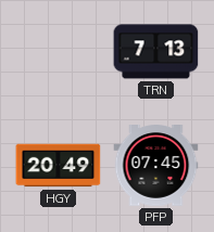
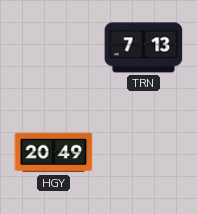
PFP: 07:45 -> none
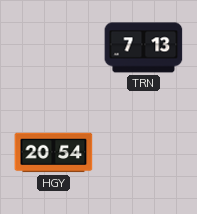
HGY: 20:49 -> 20:54
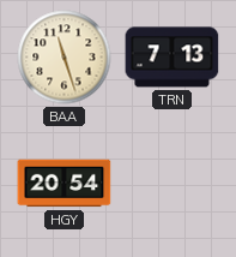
BAA: none -> 11:27
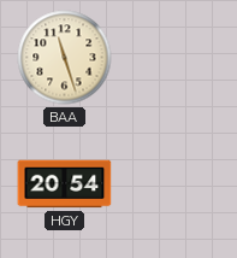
TRN: 7:13 -> none
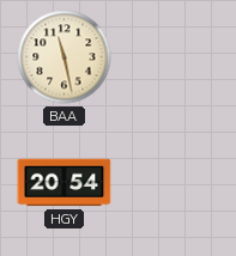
BAA: 11:27 -> 11:28
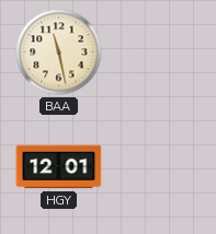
HGY: 20:54 -> 12:01
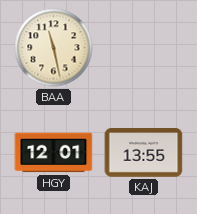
KAJ: none -> 13:55
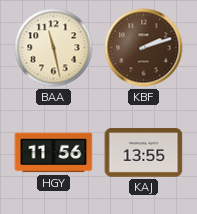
KBF: none -> 2:12
HGY: 12:01 -> 11:56
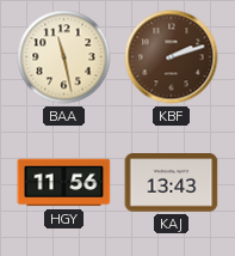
KAJ: 13:55 -> 13:43
